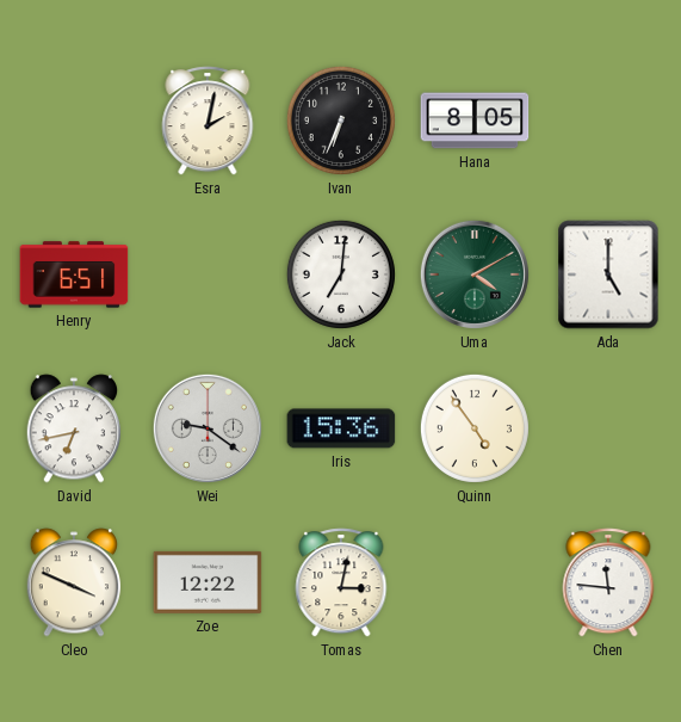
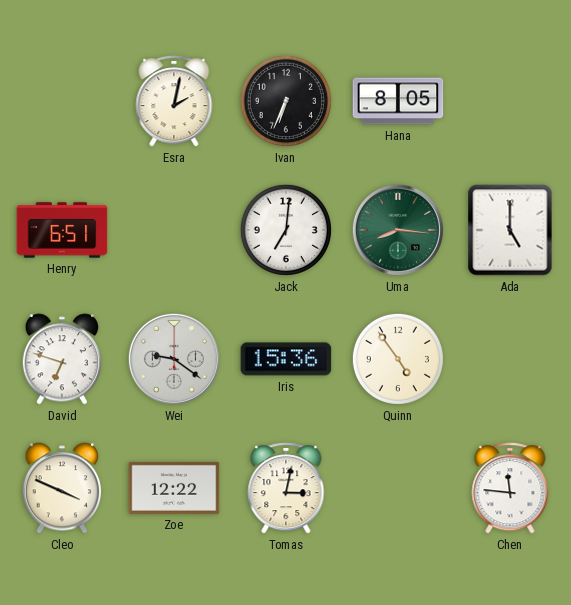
Uma: 4:10 -> 8:16
David: 6:43 -> 6:48
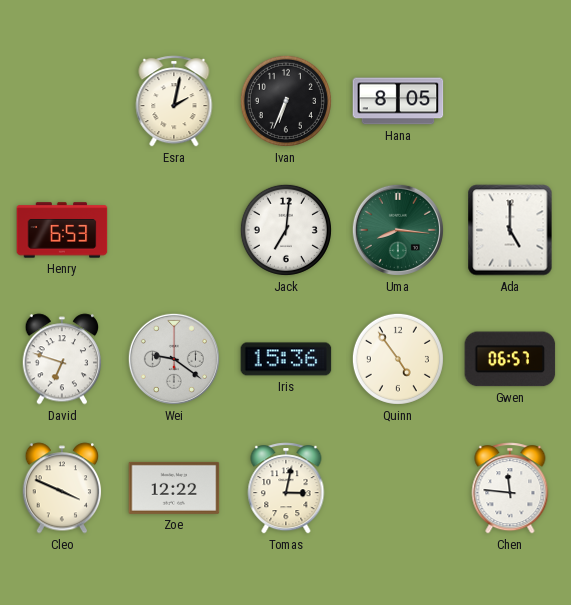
Henry: 6:51 -> 6:53
Gwen: none -> 06:57
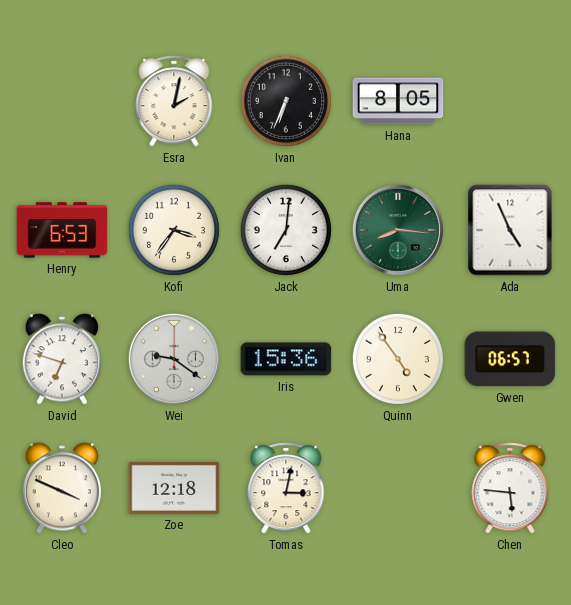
Kofi: none -> 3:36
Ada: 5:00 -> 4:56
Zoe: 12:22 -> 12:18
Chen: 11:46 -> 5:46
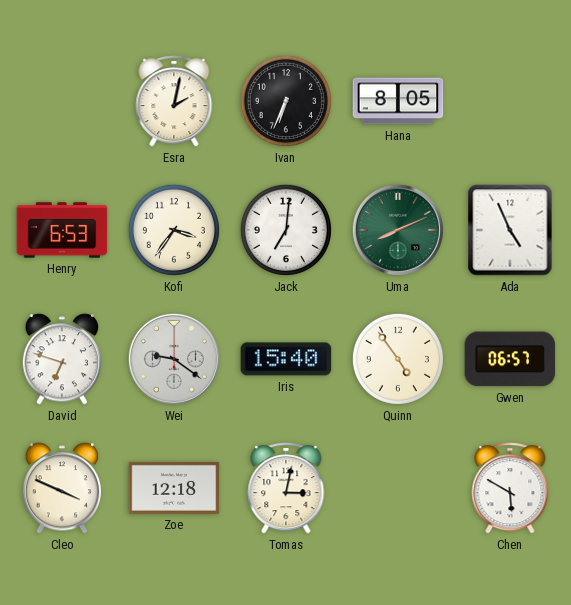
Uma: 8:16 -> 8:11
Iris: 15:36 -> 15:40
Chen: 5:46 -> 5:50
